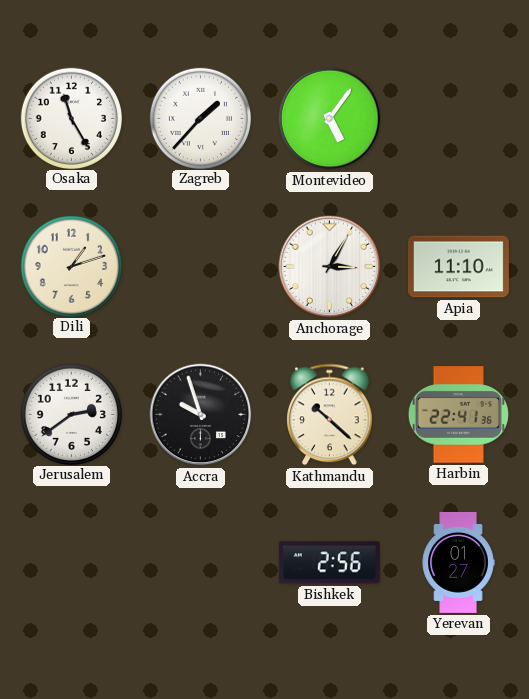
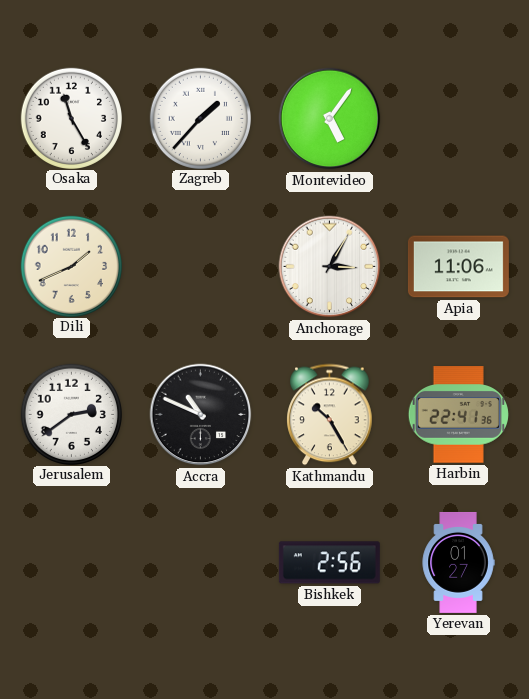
Dili: 1:12 -> 1:41
Apia: 11:10 -> 11:06
Accra: 9:57 -> 10:49
Kathmandu: 10:22 -> 10:25
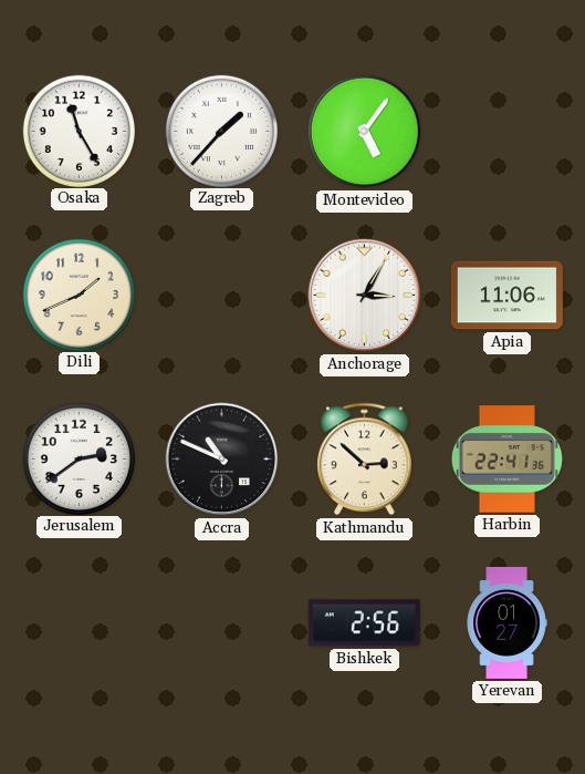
Kathmandu: 10:25 -> 2:52
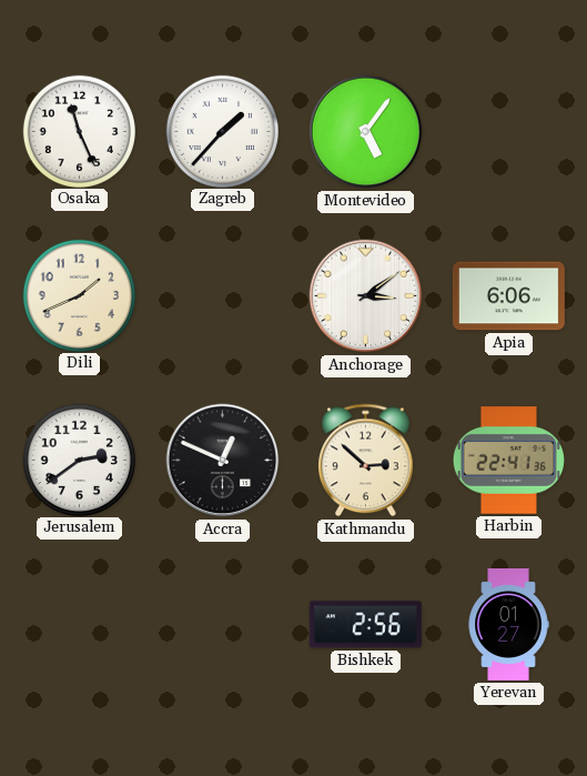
Osaka: 11:25 -> 11:26
Anchorage: 3:05 -> 3:09
Apia: 11:06 -> 6:06
Accra: 10:49 -> 12:49
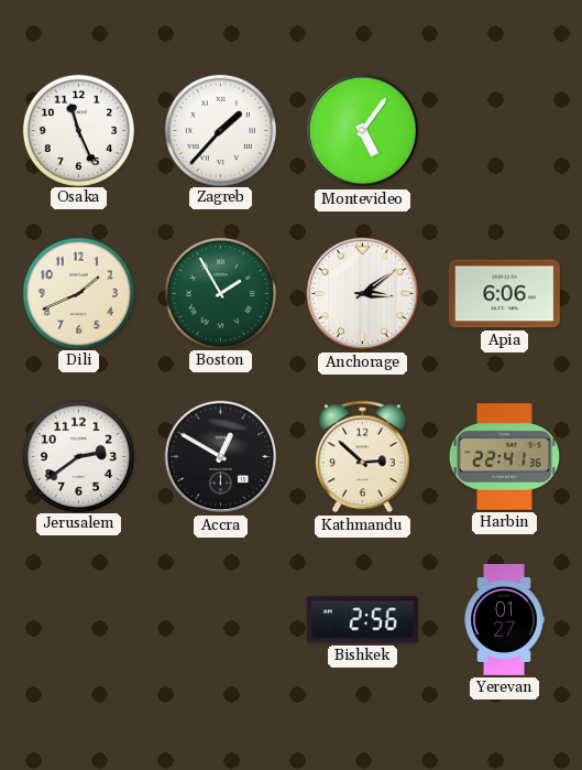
Boston: none -> 1:55
Accra: 12:49 -> 12:50
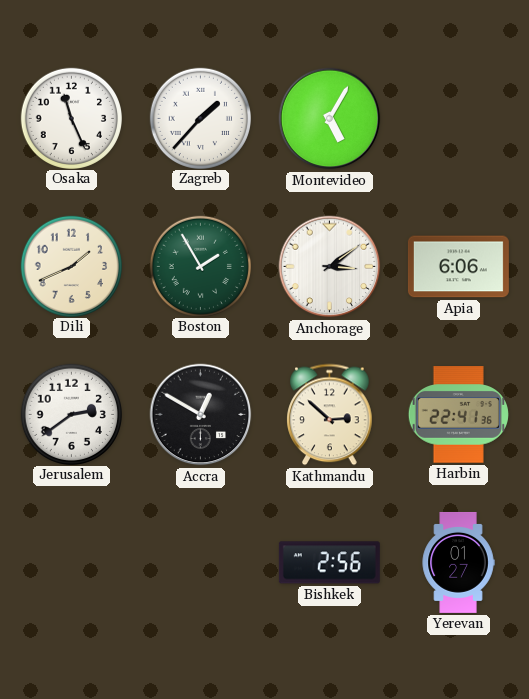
Montevideo: 5:06 -> 5:05
